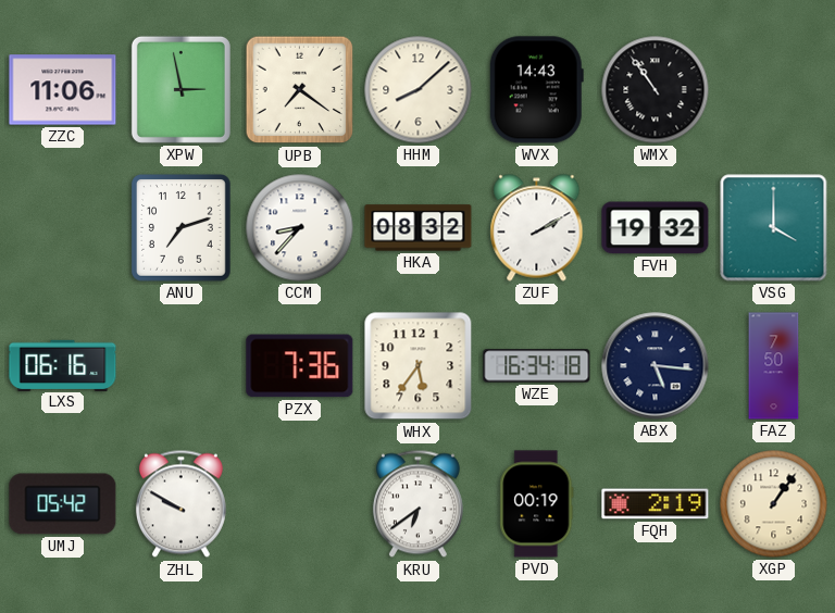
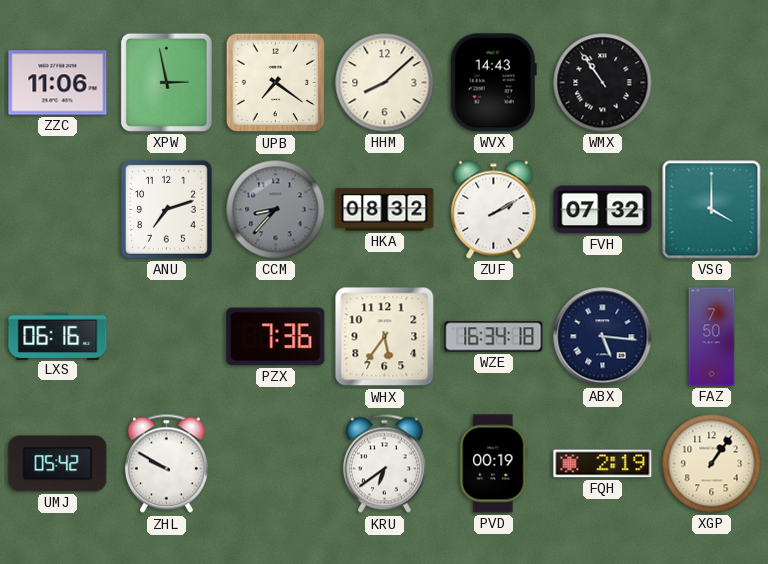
CCM dial: white -> grey
FVH: 19:32 -> 07:32
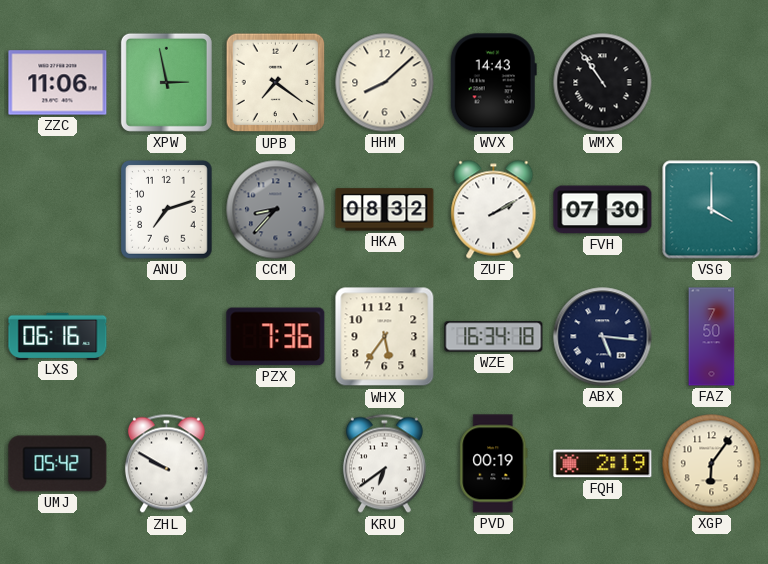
FVH: 07:32 -> 07:30
XGP: 1:06 -> 6:06
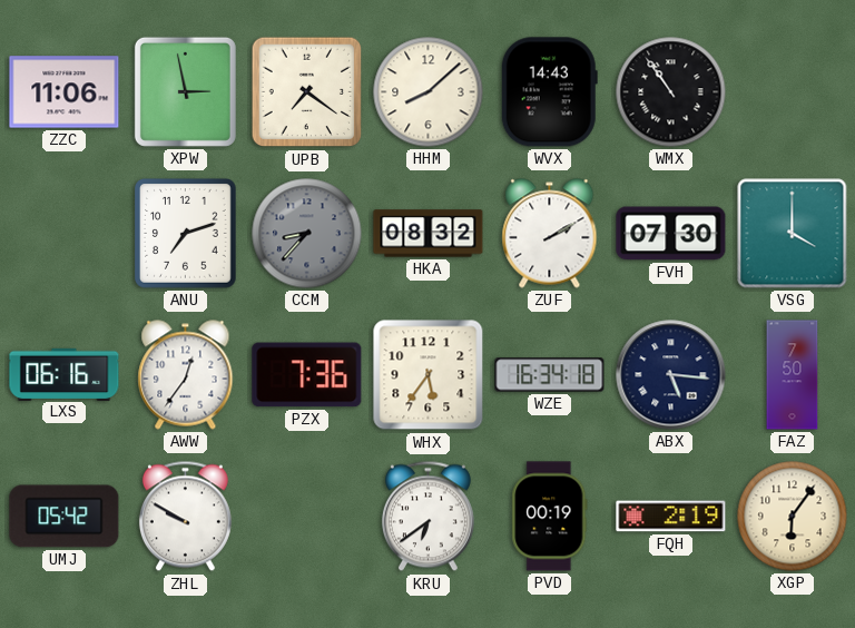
AWW: none -> 12:36
